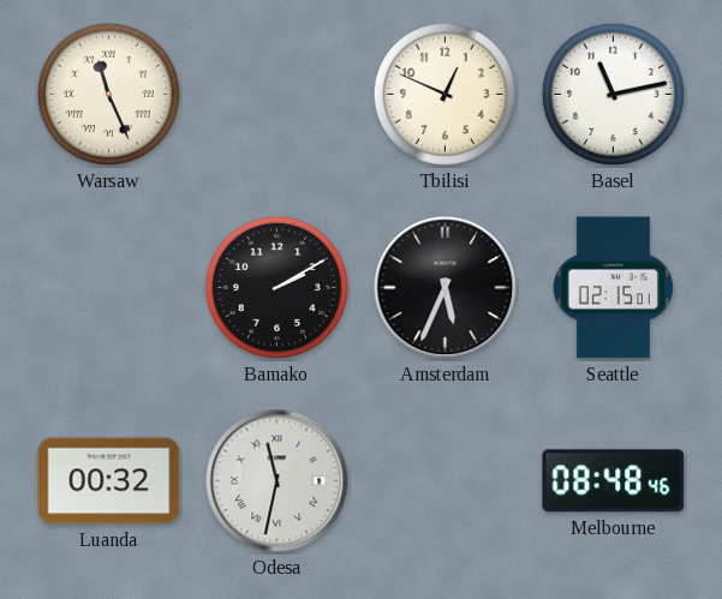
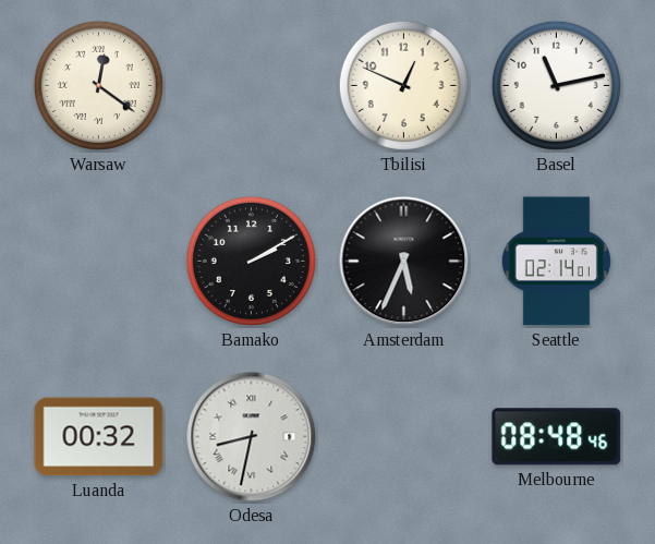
Warsaw: 11:26 -> 12:21
Seattle: 02:15 -> 02:14
Odesa: 11:32 -> 8:32
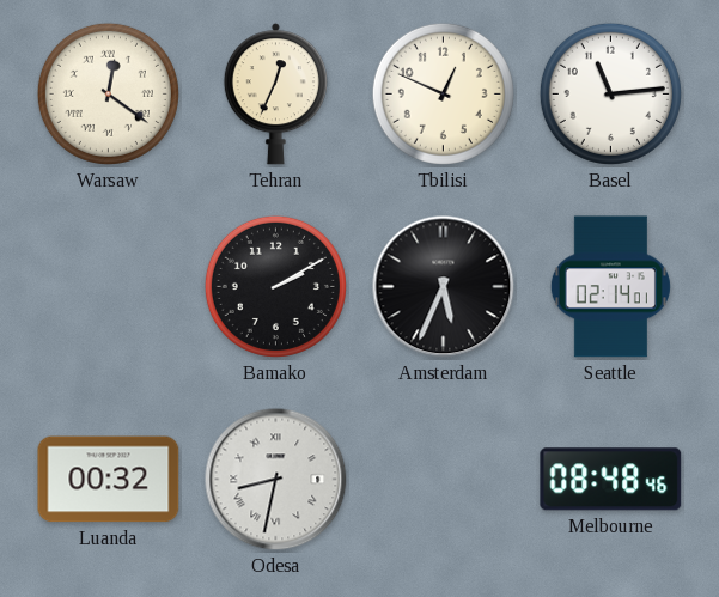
Tehran: none -> 12:34
Basel: 11:13 -> 11:14
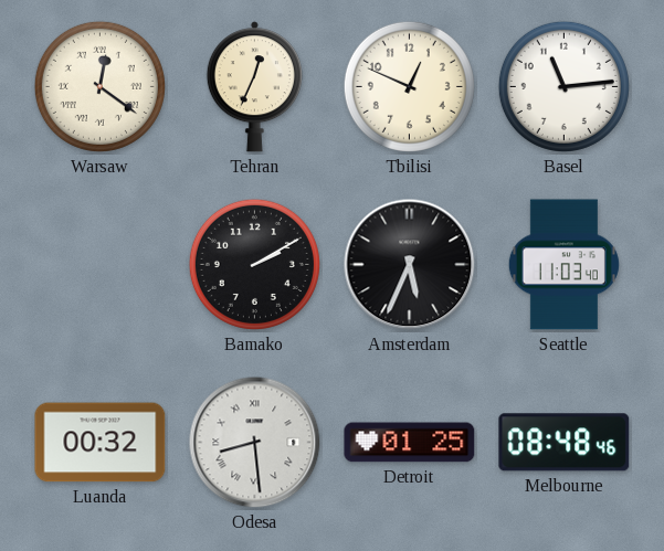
Seattle: 02:14 -> 11:03
Odesa: 8:32 -> 8:29
Detroit: none -> 01:25
